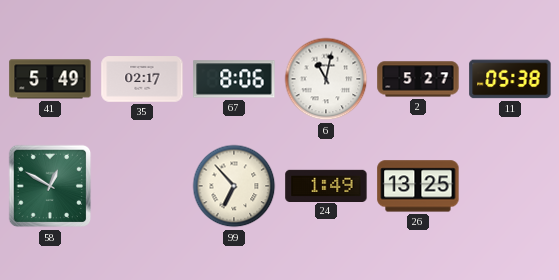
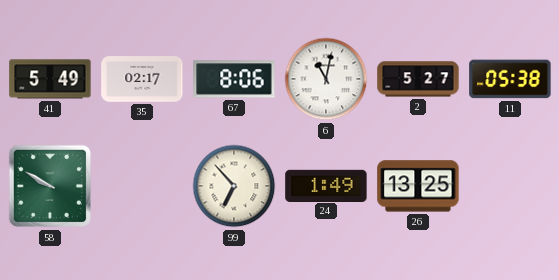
58: 12:50 -> 9:50
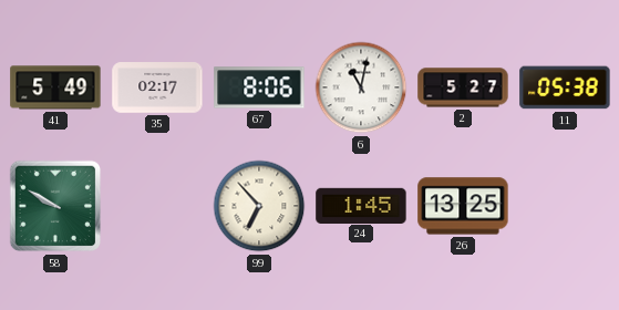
24: 1:49 -> 1:45
